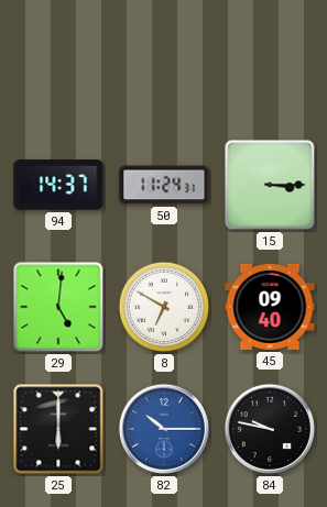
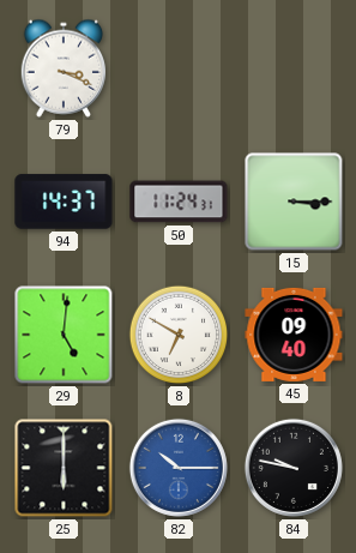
79: none -> 3:19
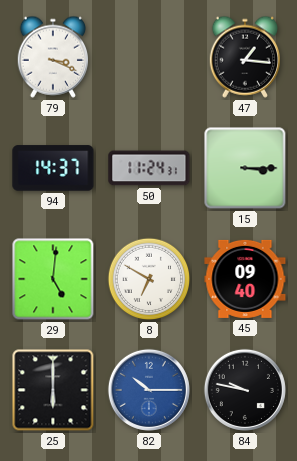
47: none -> 1:16
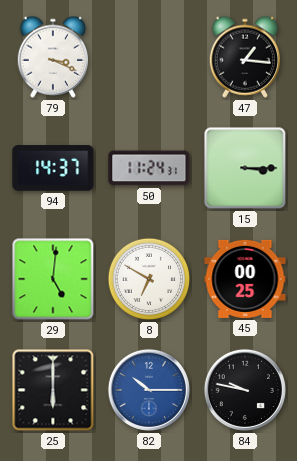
45: 09:40 -> 00:25
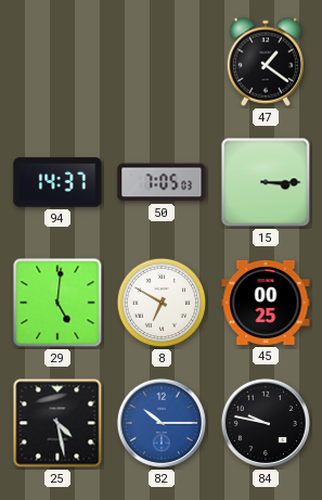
79: 3:19 -> none
47: 1:16 -> 1:21
50: 11:24 -> 7:05
25: 6:00 -> 4:28
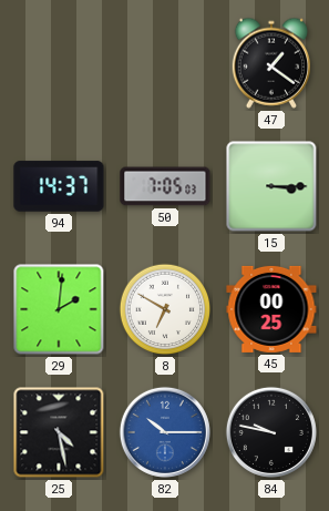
29: 5:01 -> 2:01
